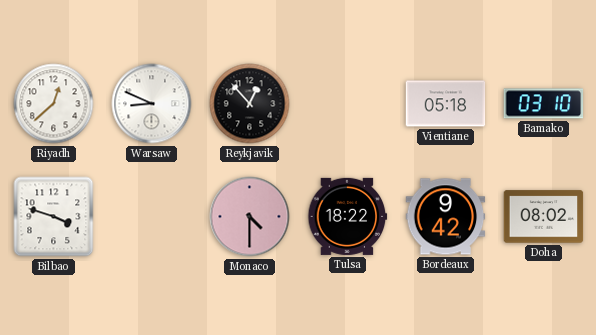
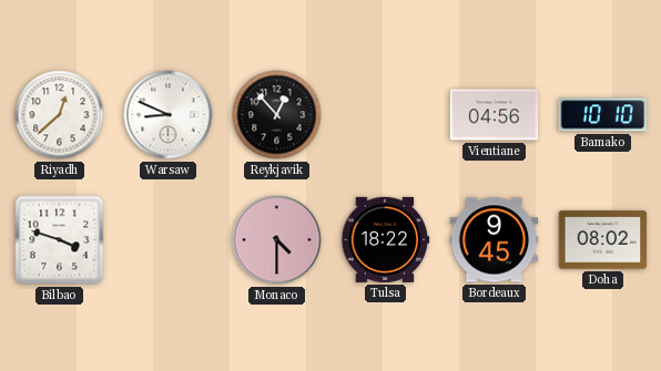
Vientiane: 05:18 -> 04:56
Bamako: 03:10 -> 10:10
Bordeaux: 9:42 -> 9:45
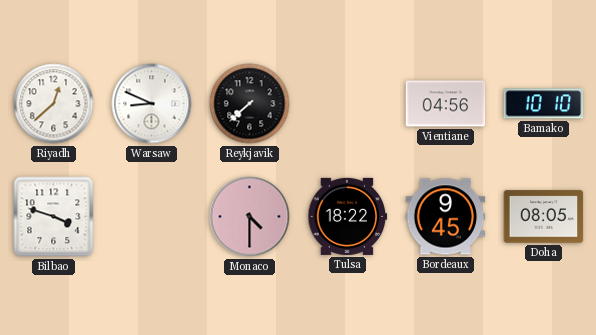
Reykjavik: 12:53 -> 7:38
Doha: 08:02 -> 08:05
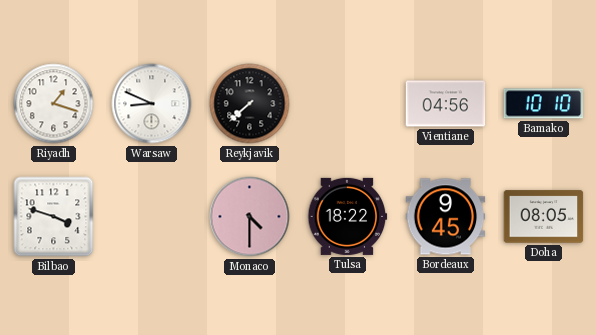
Riyadh: 12:38 -> 1:18
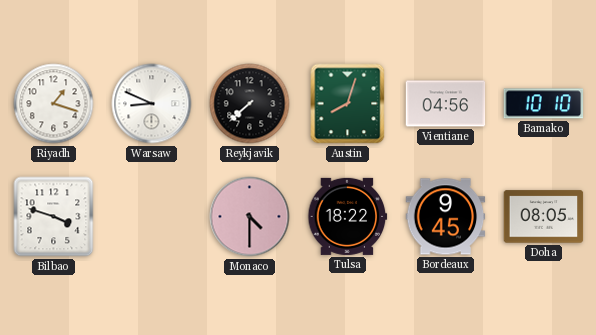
Austin: none -> 8:03
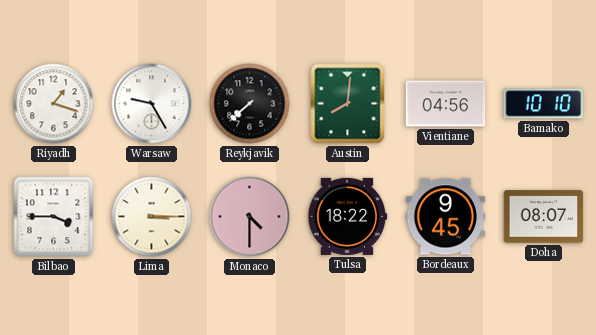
Warsaw: 8:49 -> 9:25
Austin: 8:03 -> 8:01
Bilbao: 3:48 -> 3:45
Lima: none -> 3:15
Doha: 08:05 -> 08:07
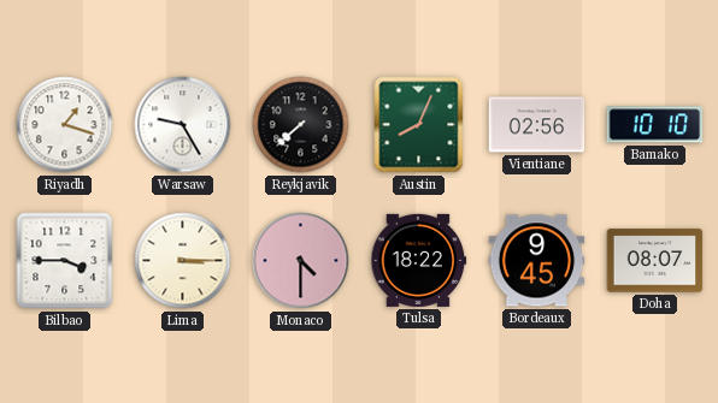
Austin: 8:01 -> 8:04
Vientiane: 04:56 -> 02:56
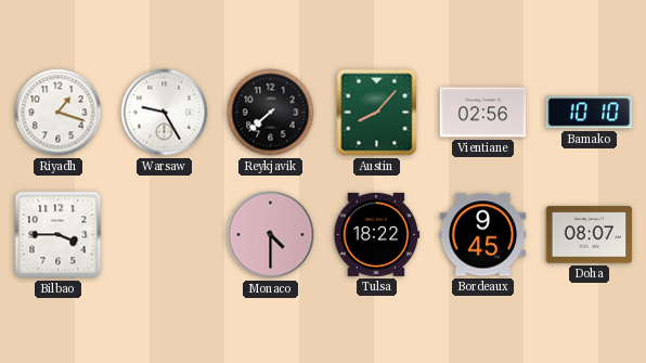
Austin: 8:04 -> 8:07
Lima: 3:15 -> none
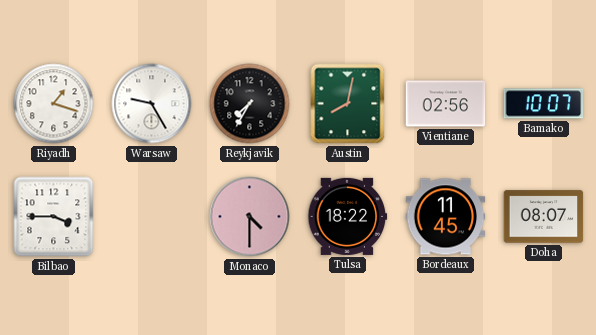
Reykjavik: 7:38 -> 7:35
Austin: 8:07 -> 8:02
Bamako: 10:10 -> 10:07
Bordeaux: 9:45 -> 11:45
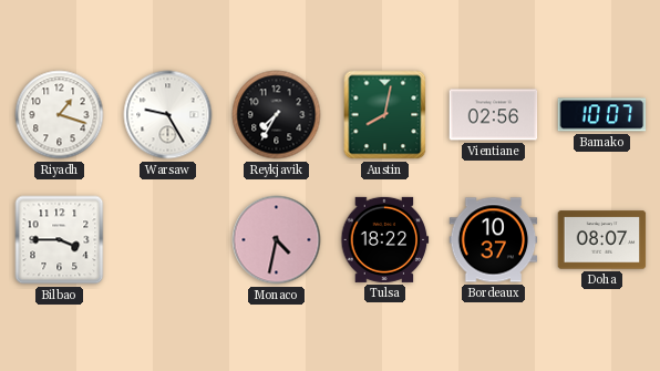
Monaco: 4:30 -> 4:32
Bordeaux: 11:45 -> 10:37
